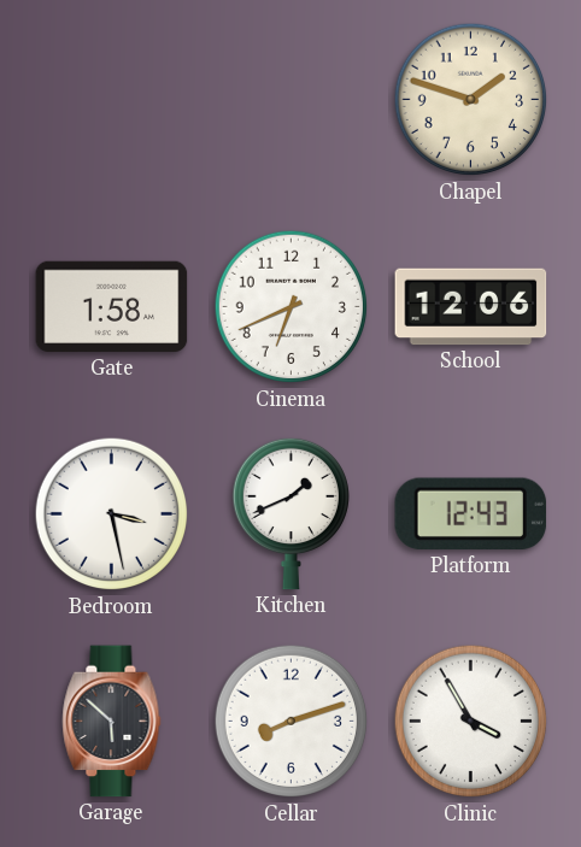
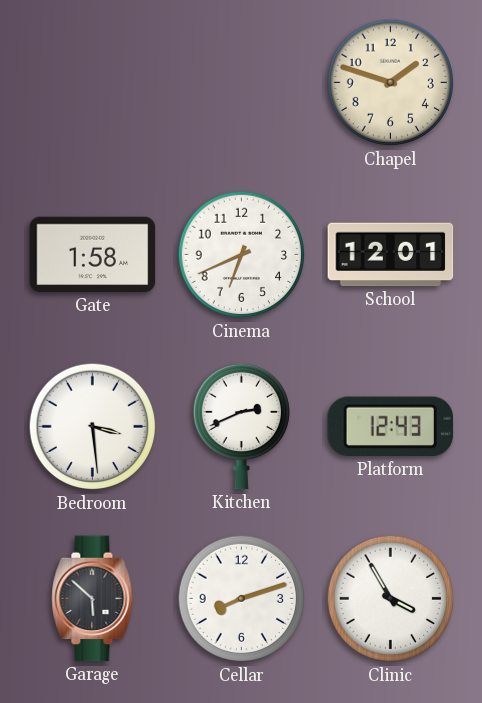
School: 12:06 -> 12:01
Bedroom: 3:28 -> 3:29
Kitchen: 1:41 -> 2:41
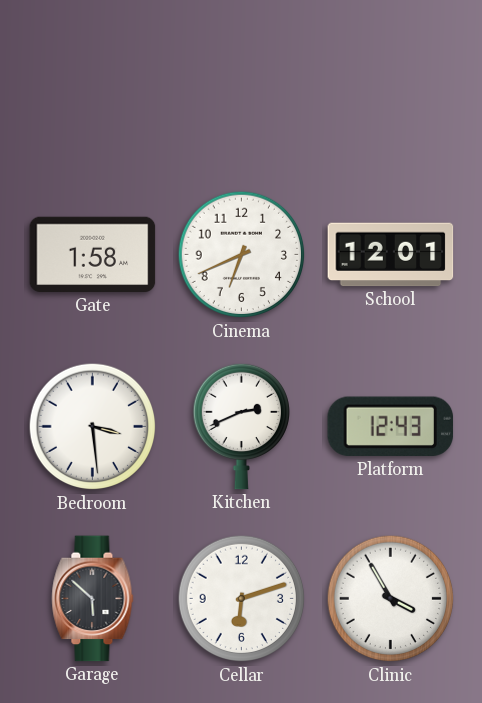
Chapel: 1:48 -> none
Cellar: 8:12 -> 6:12
